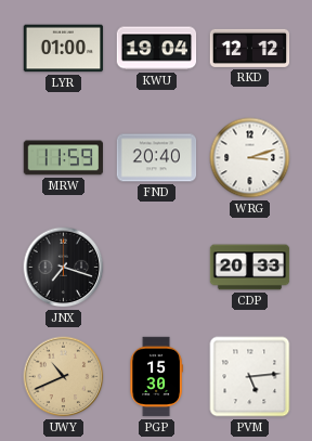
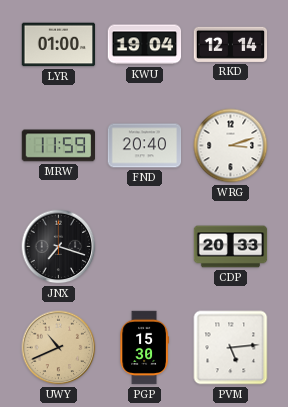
RKD: 12:12 -> 12:14
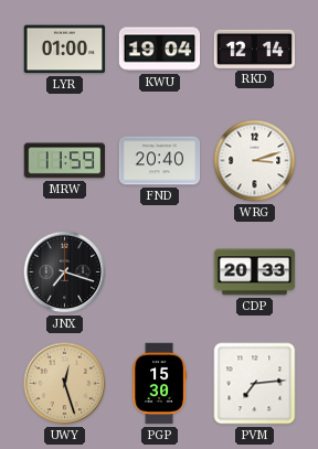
UWY: 10:41 -> 12:27
PVM: 5:14 -> 7:14
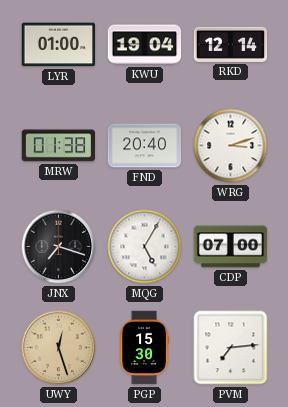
MRW: 11:59 -> 01:38
MQG: none -> 5:05
CDP: 20:33 -> 07:00
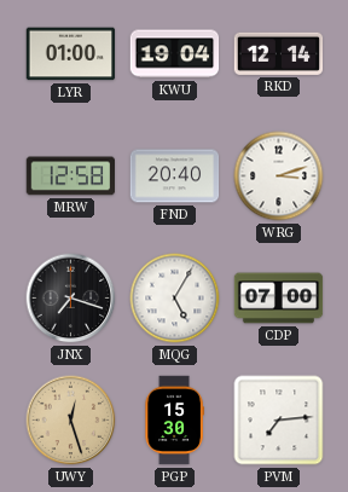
MRW: 01:38 -> 12:58
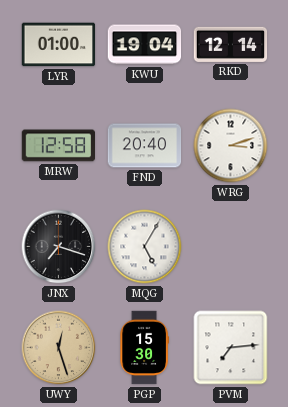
CDP: 07:00 -> none
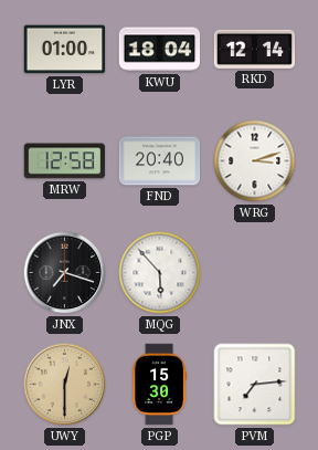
KWU: 19:04 -> 18:04
MQG: 5:05 -> 5:53
UWY: 12:27 -> 12:30
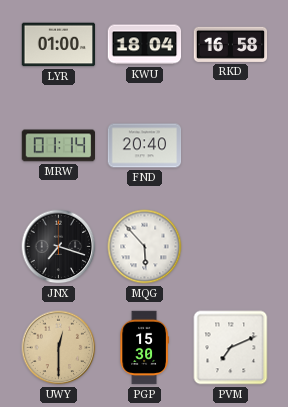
RKD: 12:14 -> 16:58
MRW: 12:58 -> 01:14
WRG: 3:12 -> none
PVM: 7:14 -> 7:11
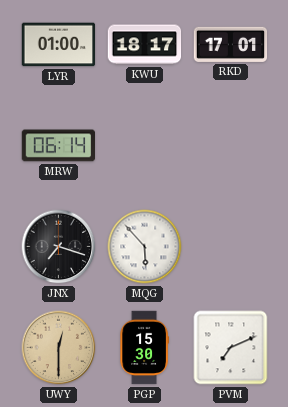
KWU: 18:04 -> 18:17
RKD: 16:58 -> 17:01
MRW: 01:14 -> 06:14
FND: 20:40 -> none
